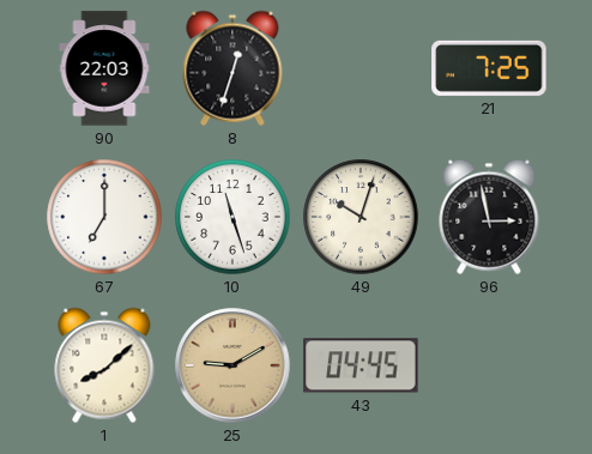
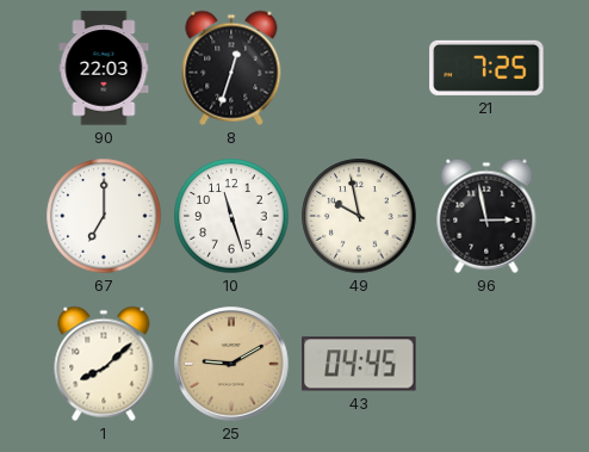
49: 10:03 -> 9:58
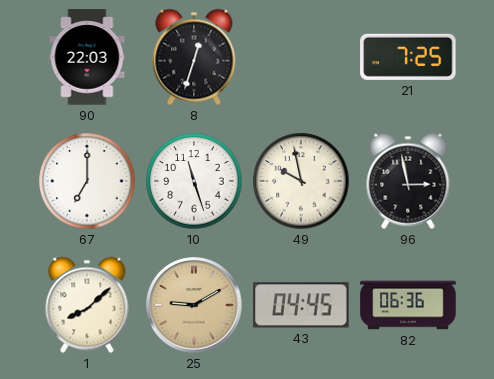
82: none -> 06:36
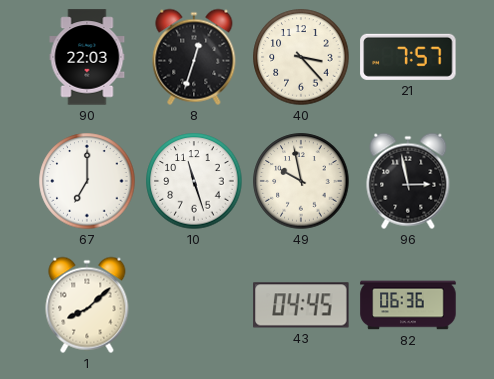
40: none -> 3:23
21: 7:25 -> 7:57
25: 9:10 -> none
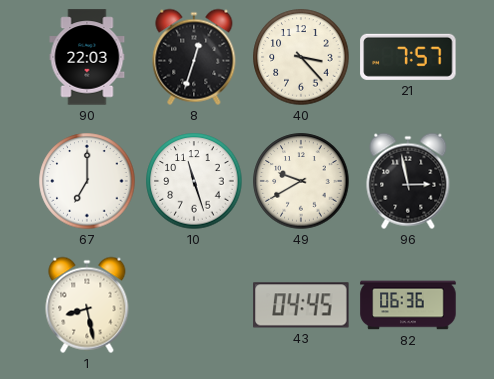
49: 9:58 -> 9:40
1: 8:08 -> 8:28
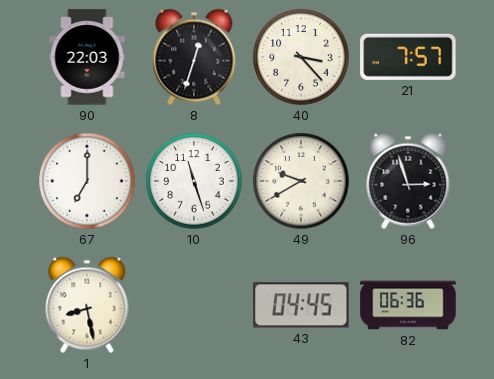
96: 2:58 -> 2:57
